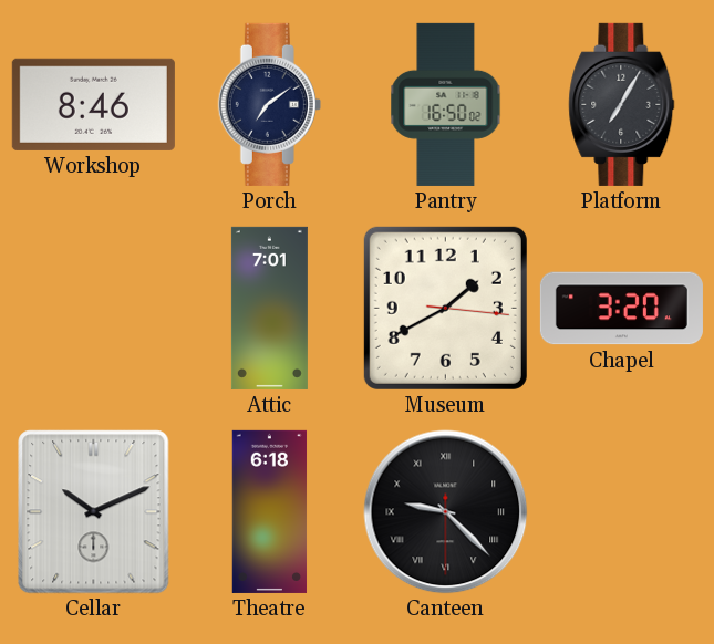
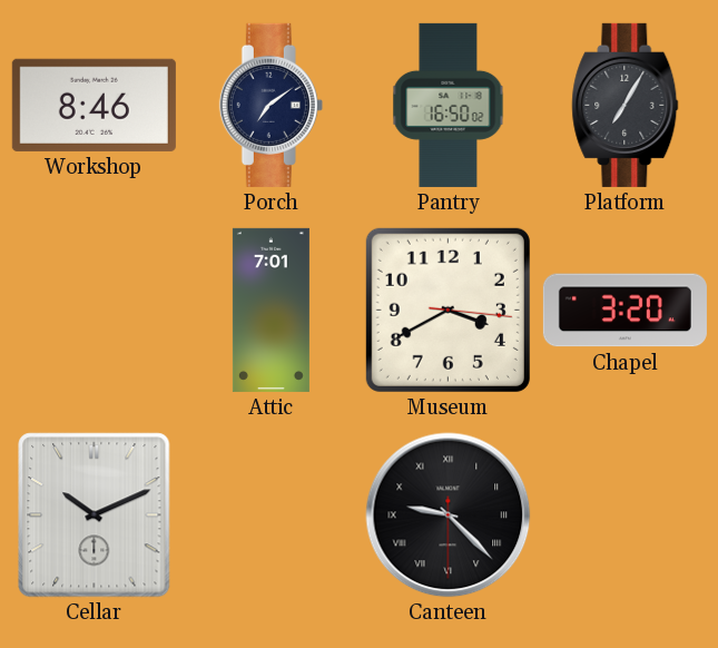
Museum: 1:40 -> 3:40
Theatre: 6:18 -> none
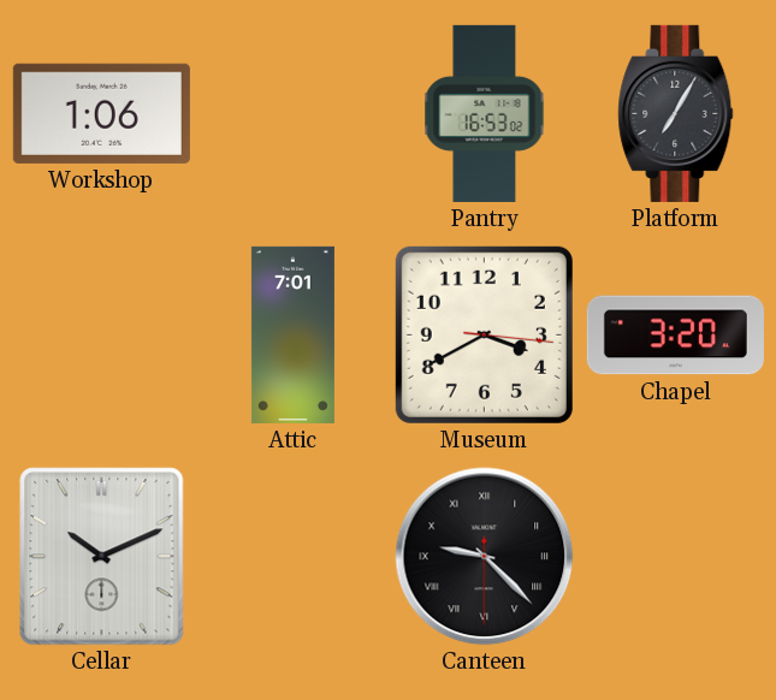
Workshop: 8:46 -> 1:06
Porch: 7:09 -> none
Pantry: 16:50 -> 16:53
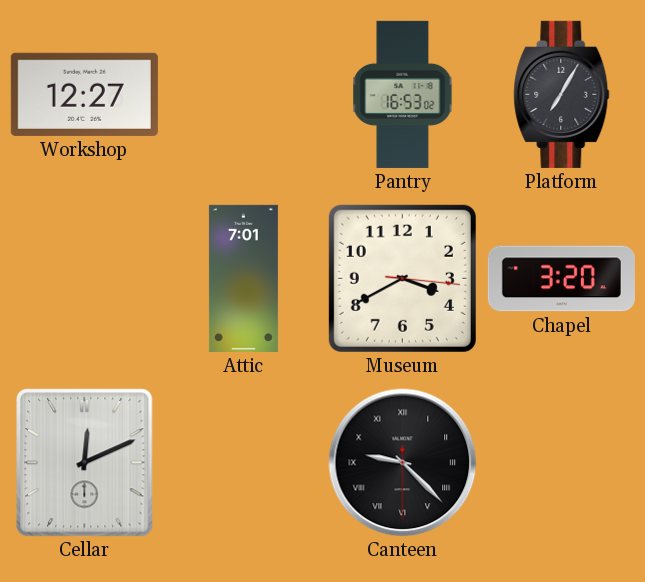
Workshop: 1:06 -> 12:27
Cellar: 10:11 -> 12:11
